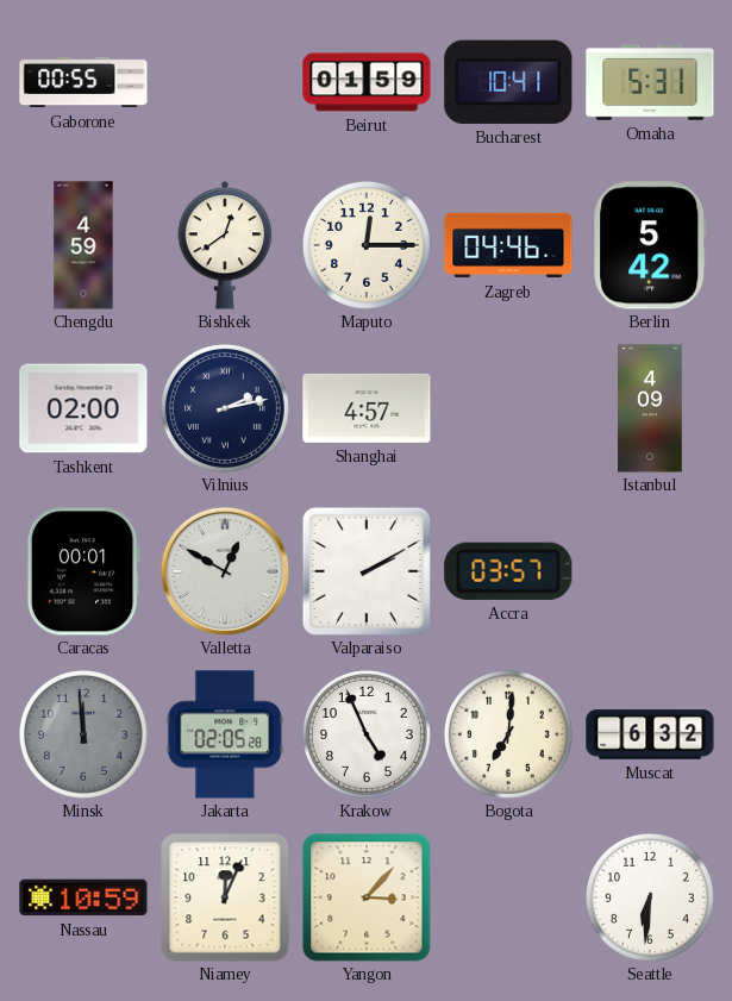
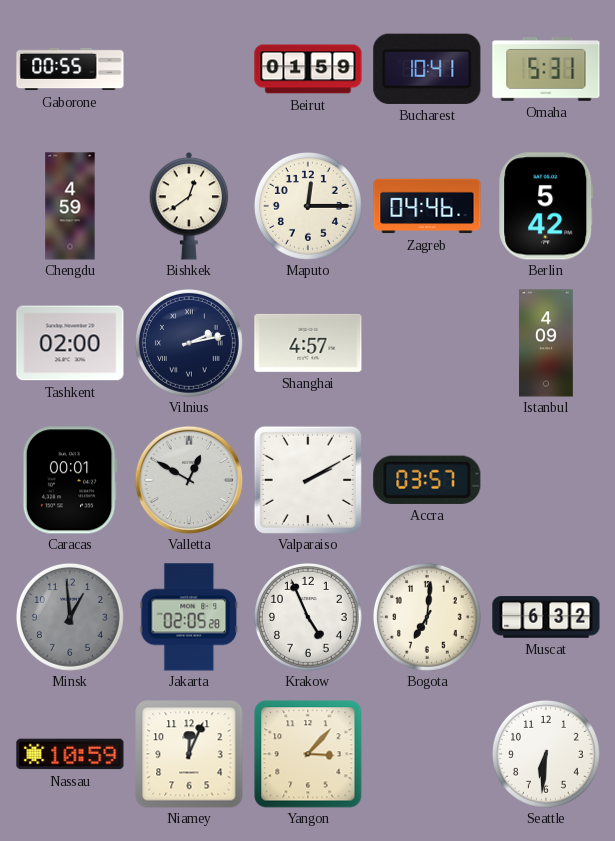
Minsk: 11:59 -> 12:59
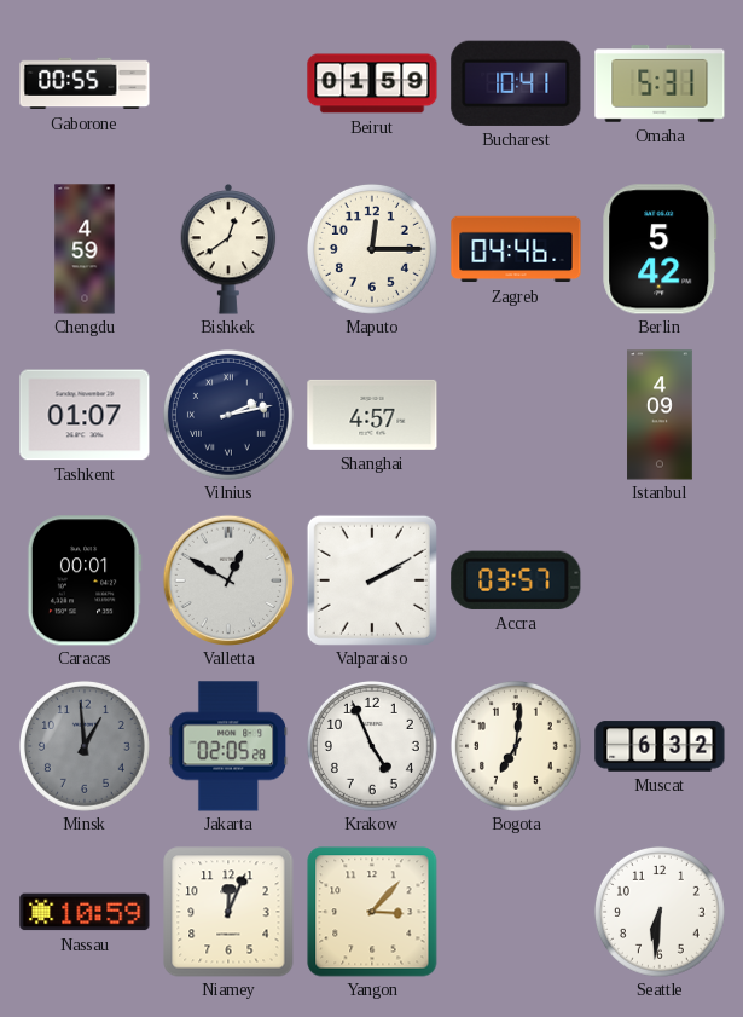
Tashkent: 02:00 -> 01:07
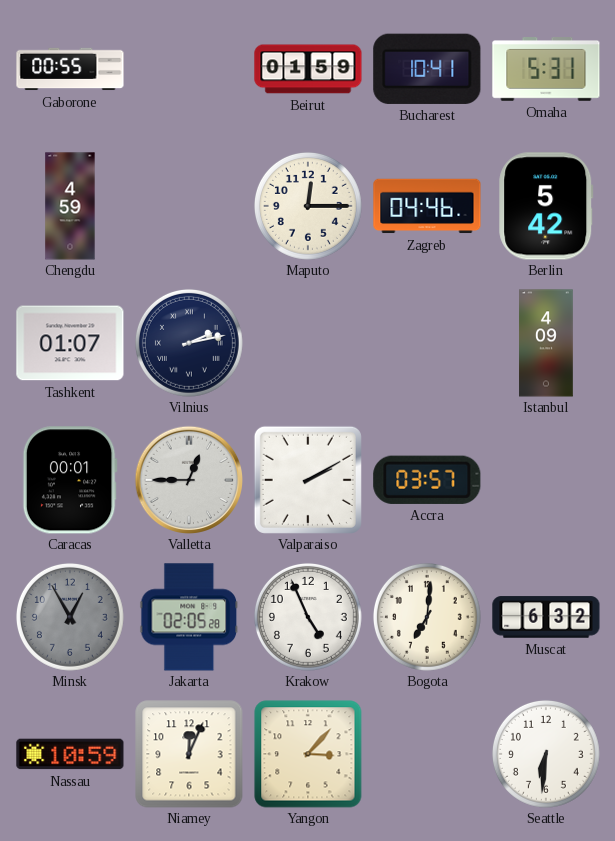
Bishkek: 12:39 -> none
Shanghai: 4:57 -> none
Valletta: 12:50 -> 12:45
Minsk: 12:59 -> 12:55
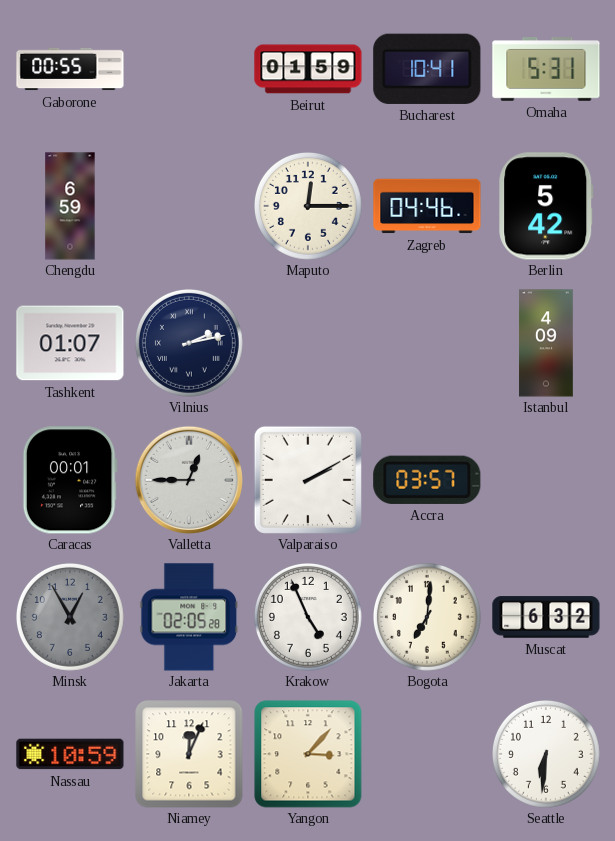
Chengdu: 4:59 -> 6:59
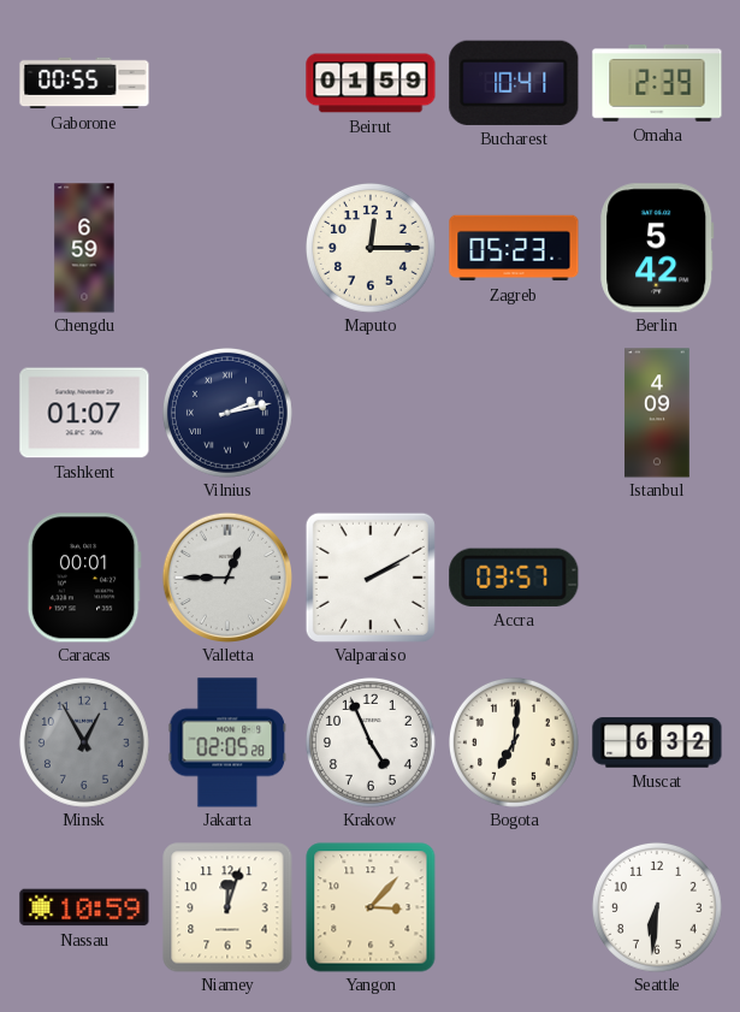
Omaha: 5:31 -> 2:39
Zagreb: 04:46 -> 05:23
Niamey: 12:04 -> 12:03
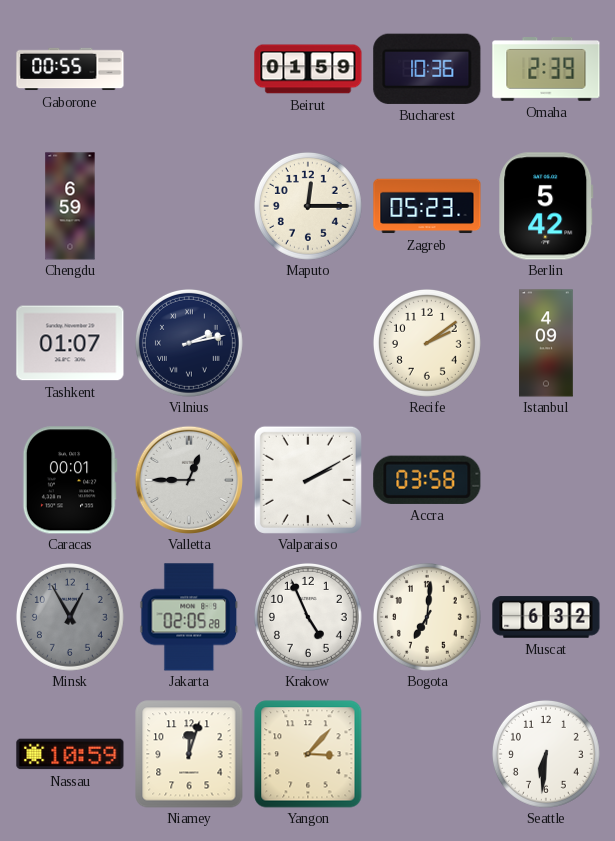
Bucharest: 10:41 -> 10:36
Recife: none -> 2:09
Accra: 03:57 -> 03:58
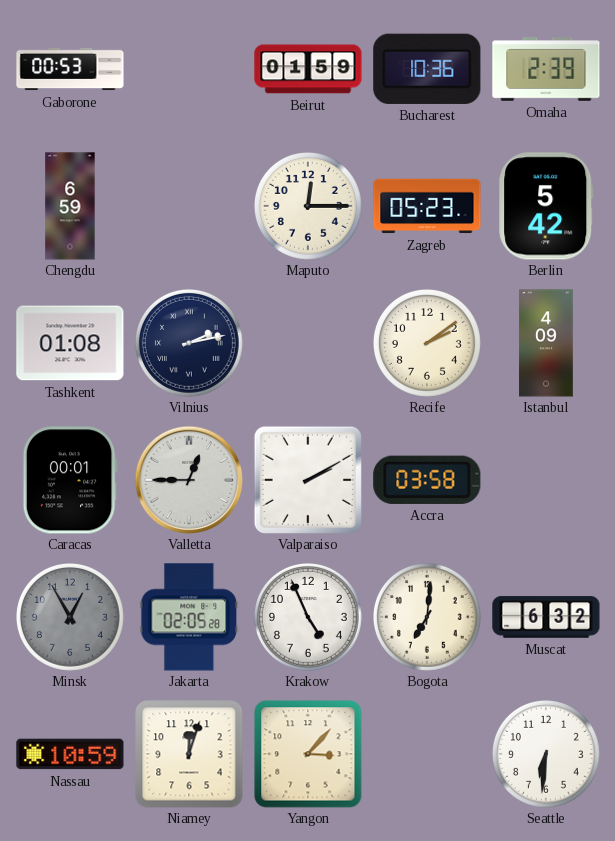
Gaborone: 00:55 -> 00:53
Tashkent: 01:07 -> 01:08
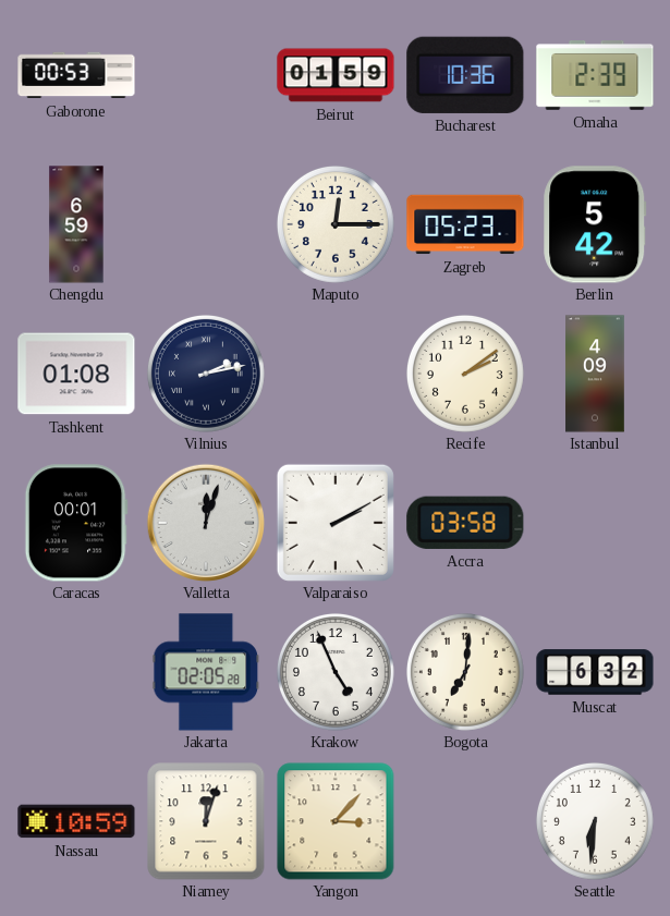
Valletta: 12:45 -> 12:03
Minsk: 12:55 -> none
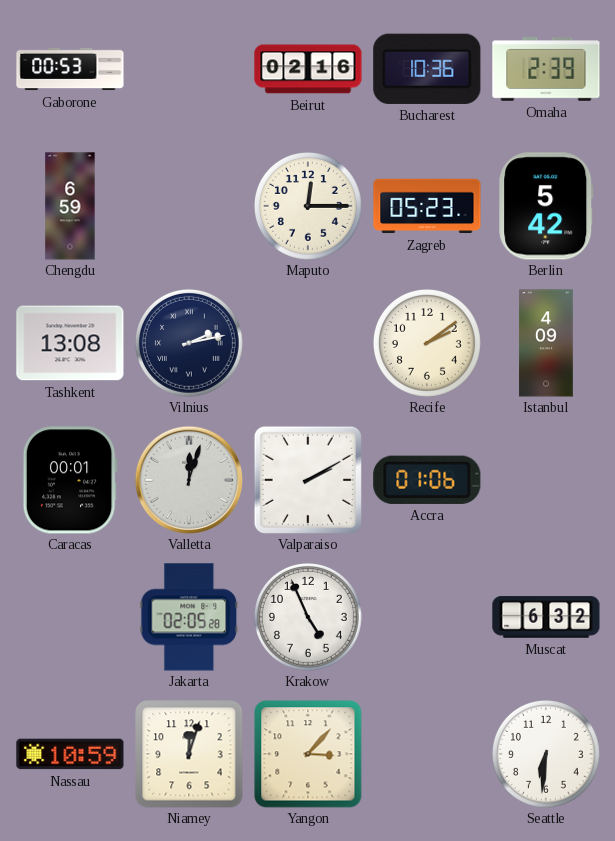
Beirut: 01:59 -> 02:16
Tashkent: 01:08 -> 13:08
Accra: 03:58 -> 01:06
Bogota: 7:01 -> none
